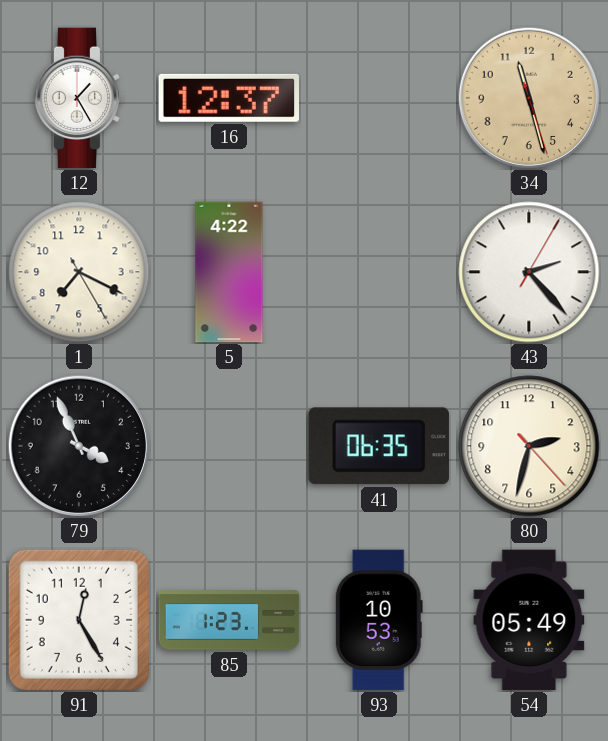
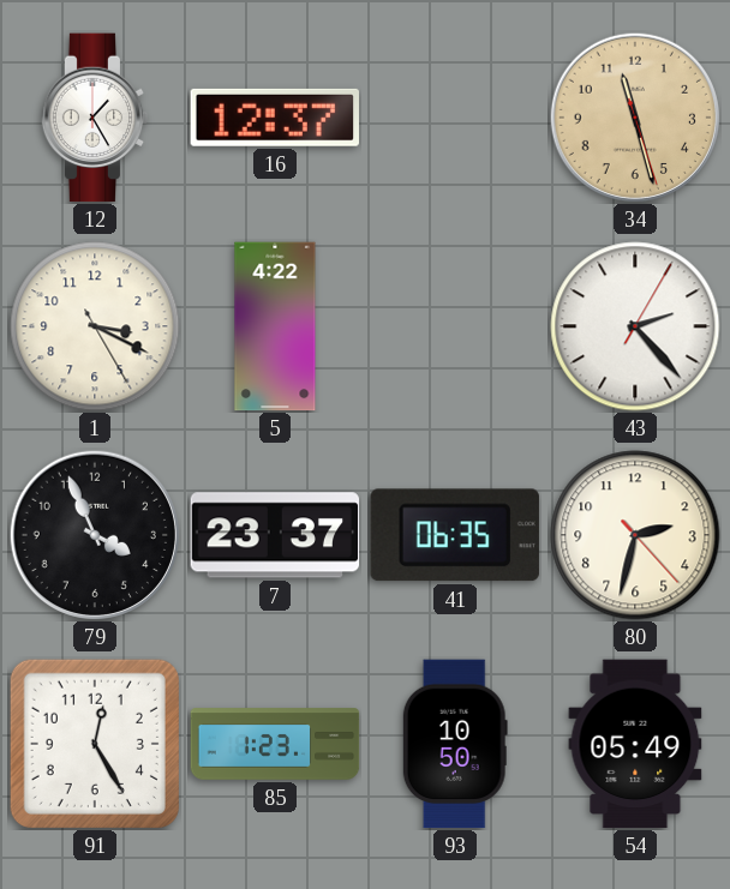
1: 7:19 -> 3:19
7: none -> 23:37
93: 10:53 -> 10:50
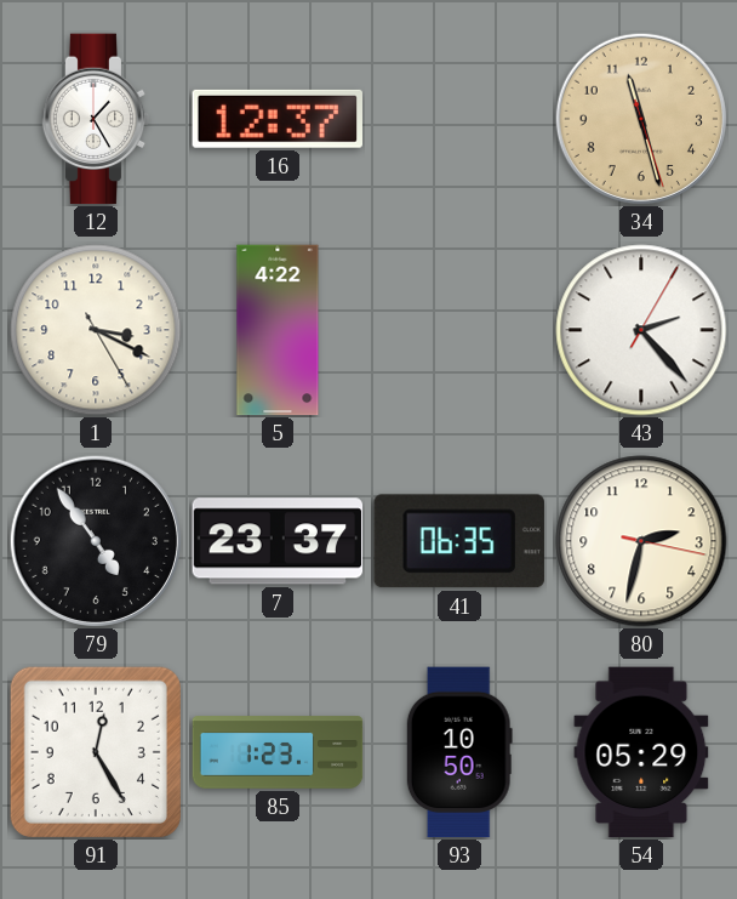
79: 3:56 -> 4:54
80: 2:32:23 -> 2:32:17
54: 05:49 -> 05:29
